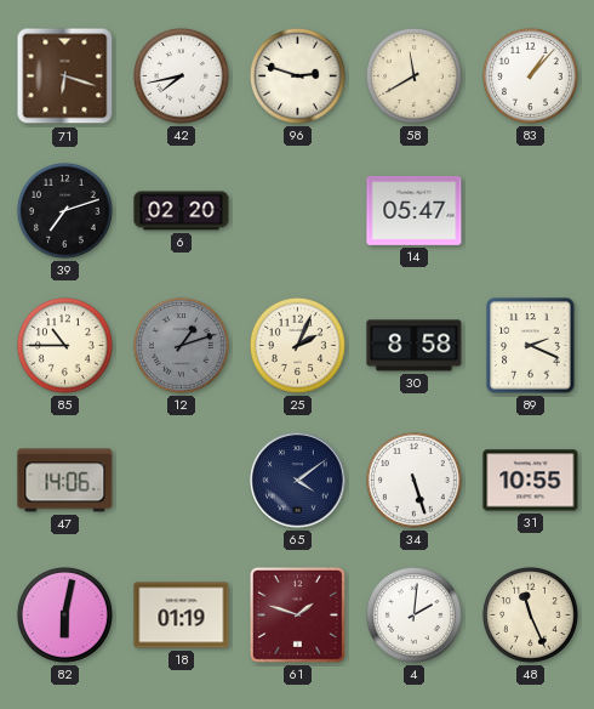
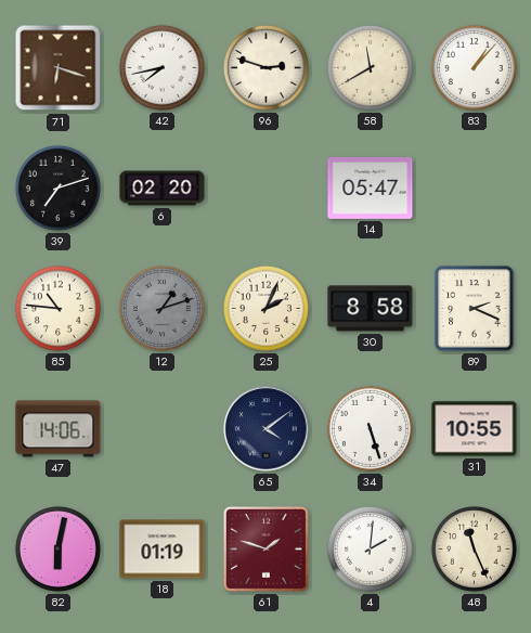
85: 10:45 -> 10:46
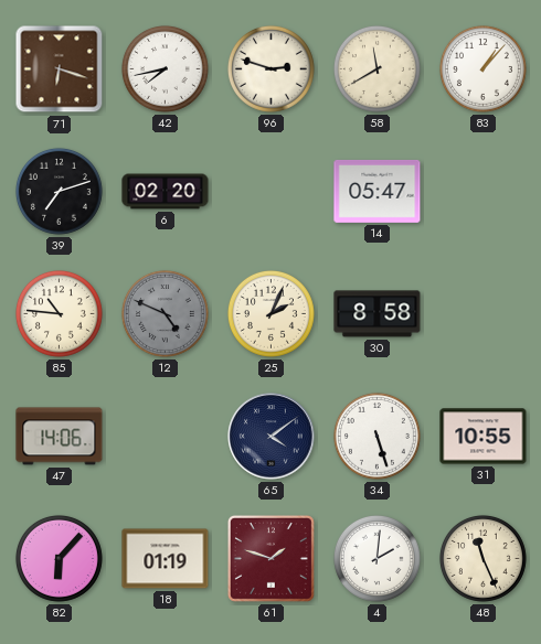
12: 1:12 -> 4:49
89: 2:19 -> none
82: 6:02 -> 6:07
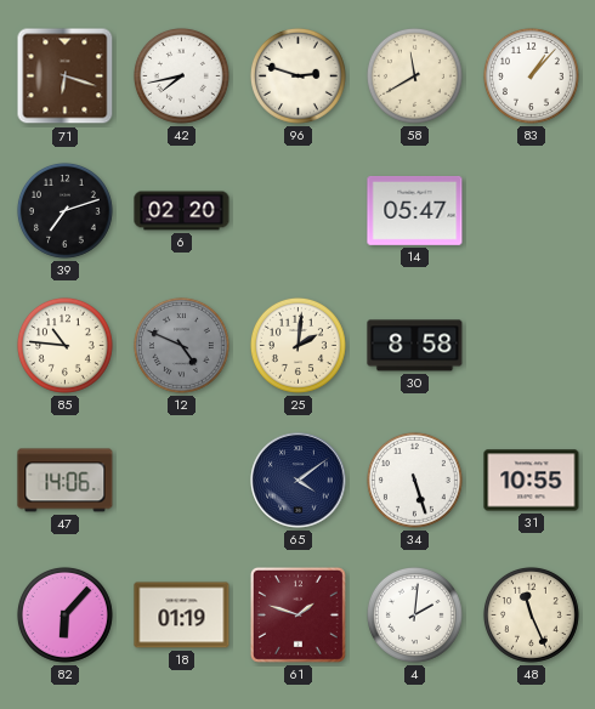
25: 2:04 -> 2:01
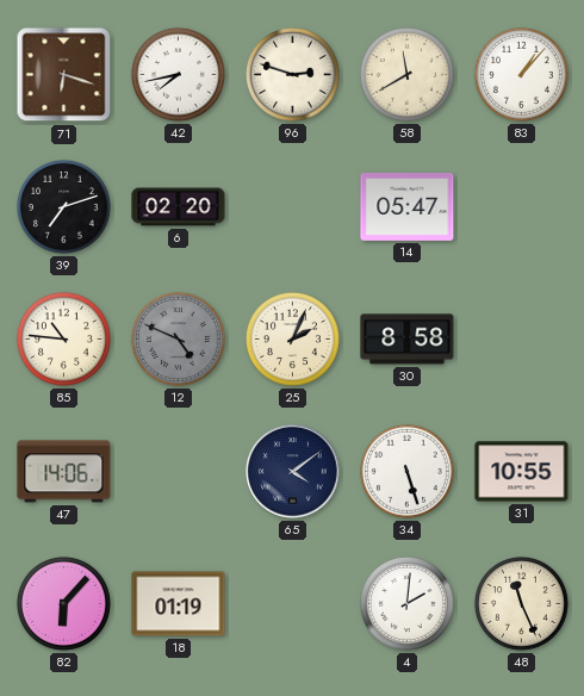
25: 2:01 -> 2:04
61: 1:48 -> none
